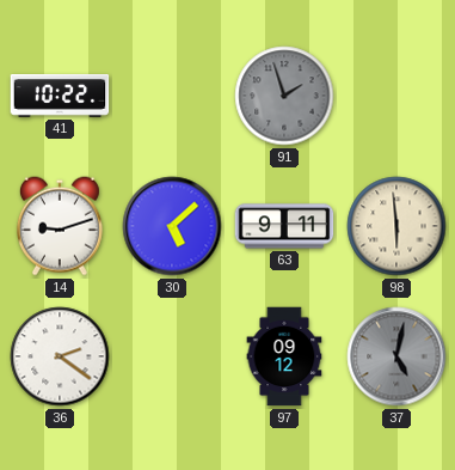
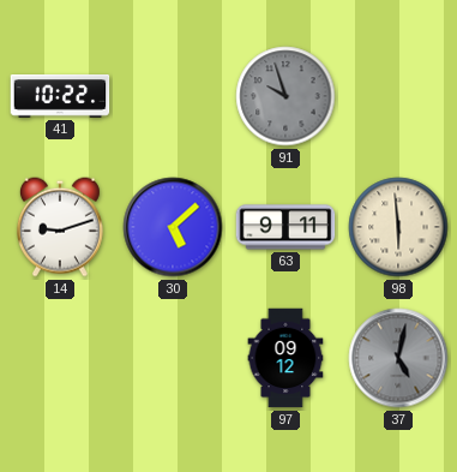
91: 1:57 -> 9:57
36: 2:21 -> none
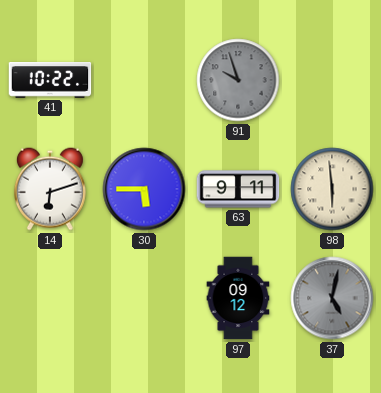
14: 9:12 -> 6:12
30: 5:08 -> 5:45
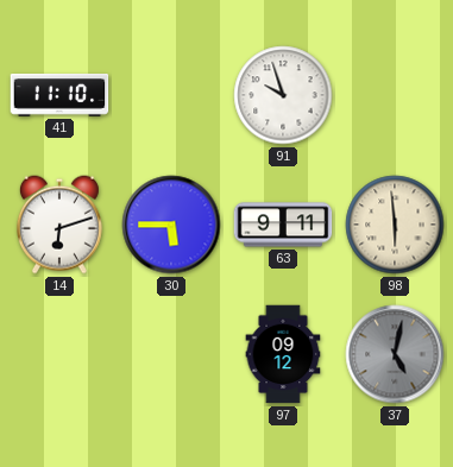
41: 10:22 -> 11:10
91 dial: grey -> white
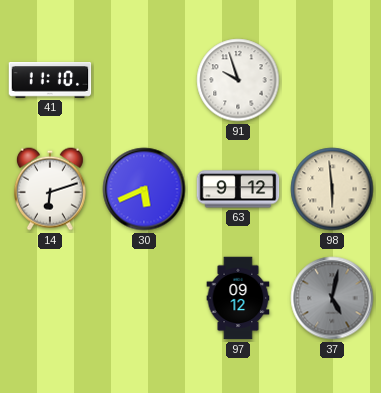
30: 5:45 -> 5:41
63: 9:11 -> 9:12
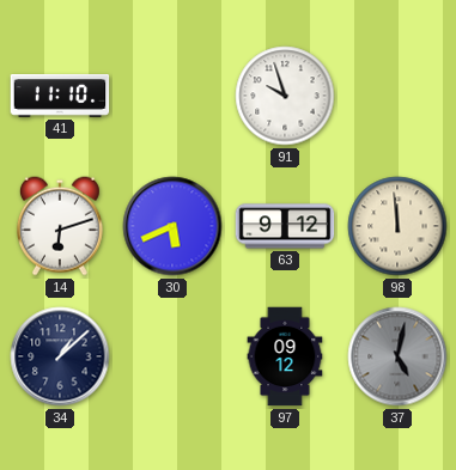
98: 5:59 -> 11:59
34: none -> 1:08
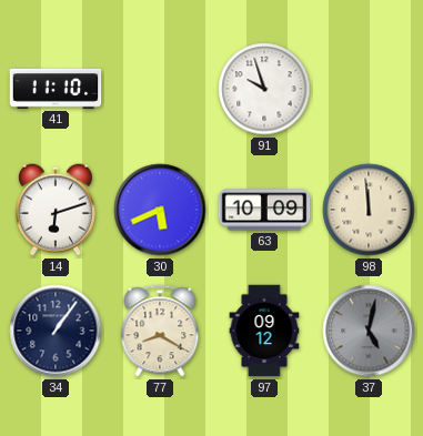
63: 9:12 -> 10:09
34: 1:08 -> 1:06
77: none -> 8:20
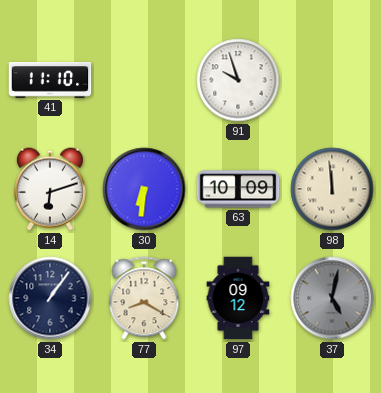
30: 5:41 -> 6:31
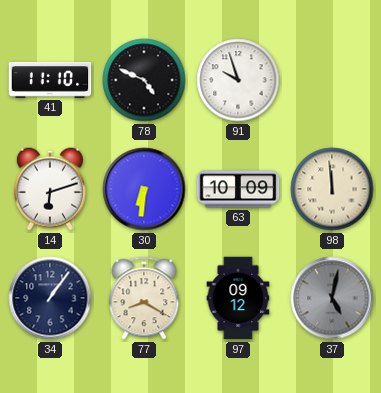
78: none -> 4:49
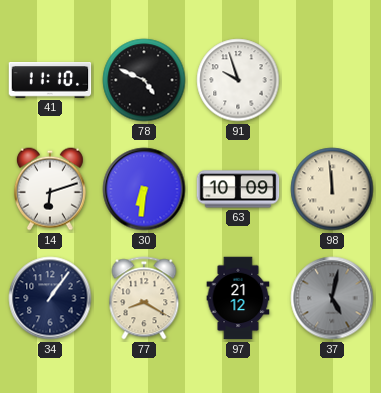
97: 09:12 -> 21:12
